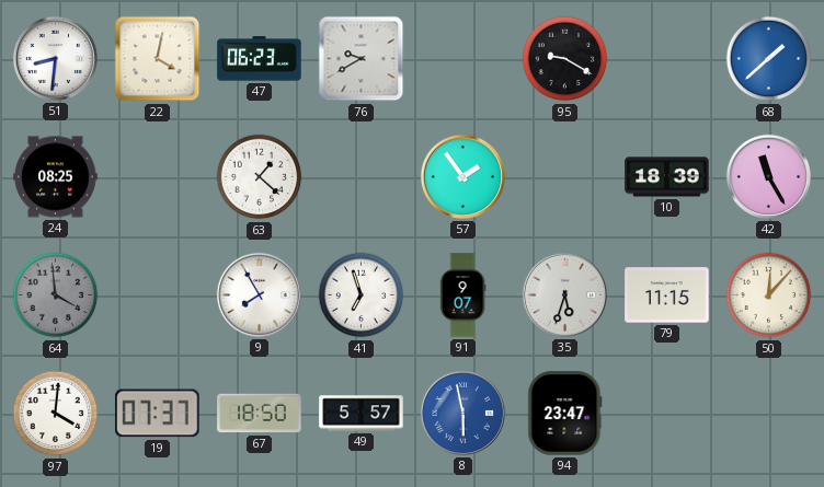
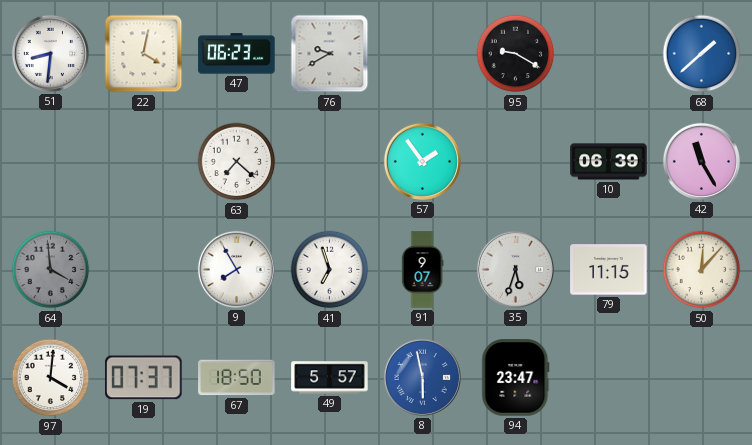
24: 08:25 -> none
63: 1:22 -> 7:22
10: 18:39 -> 06:39
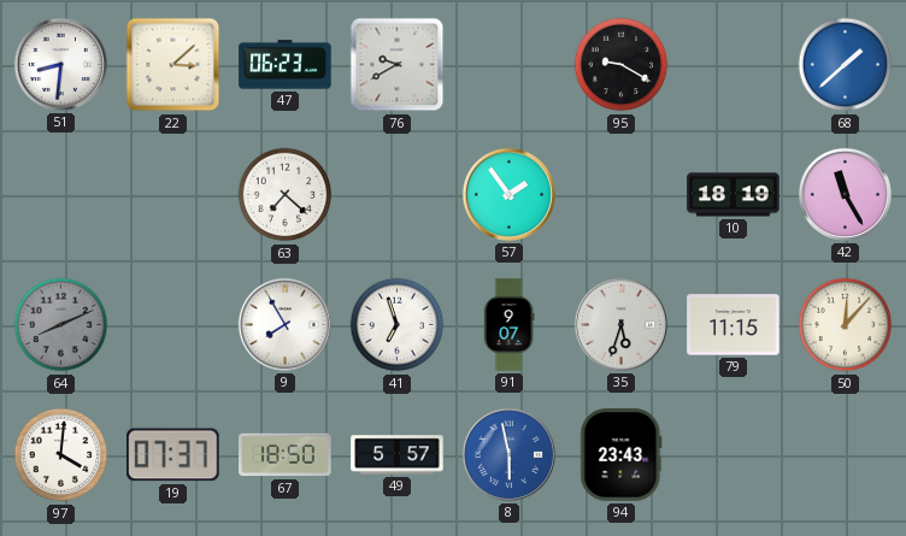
22: 4:02 -> 3:08
10: 06:39 -> 18:19
64: 3:59 -> 8:11
94: 23:47 -> 23:43
